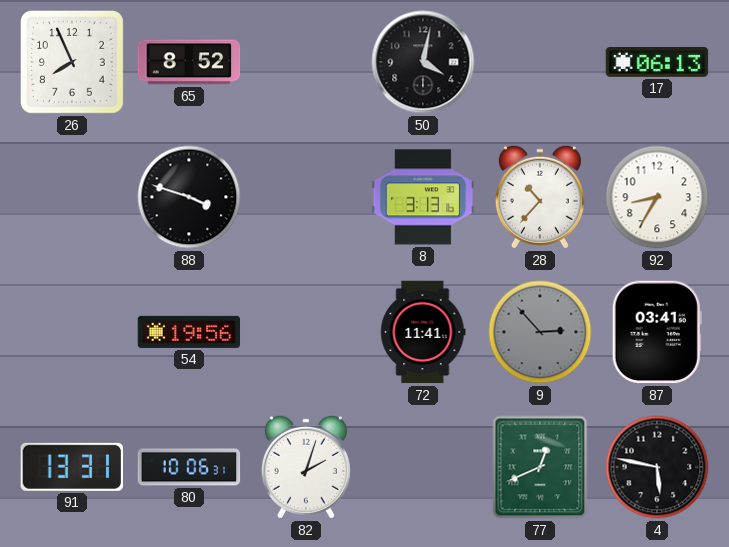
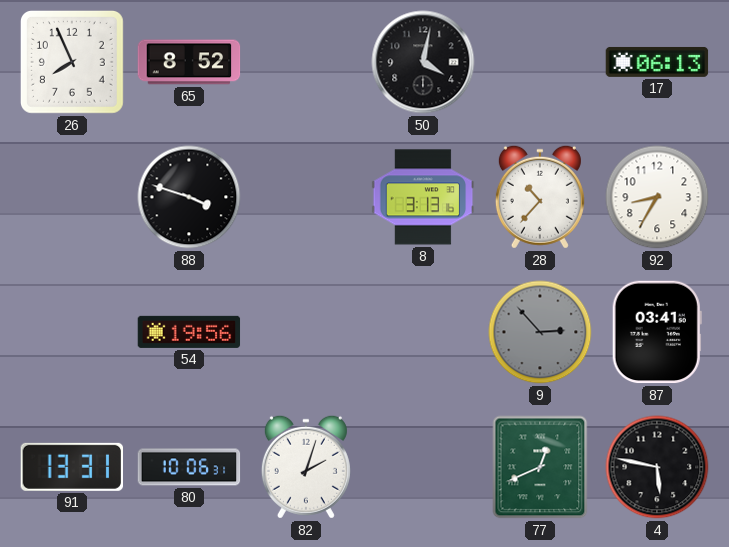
72: 11:41 -> none
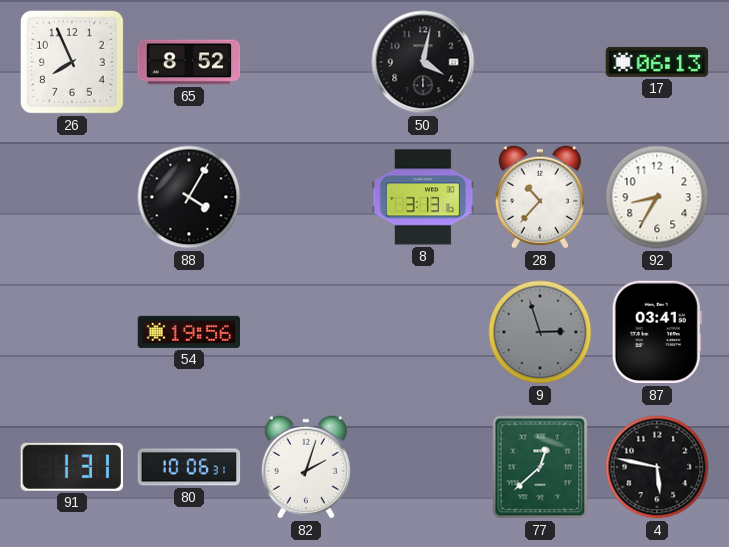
88: 3:48 -> 4:05
9: 2:53 -> 2:57
91: 13:31 -> 1:31
77: 12:41 -> 12:38
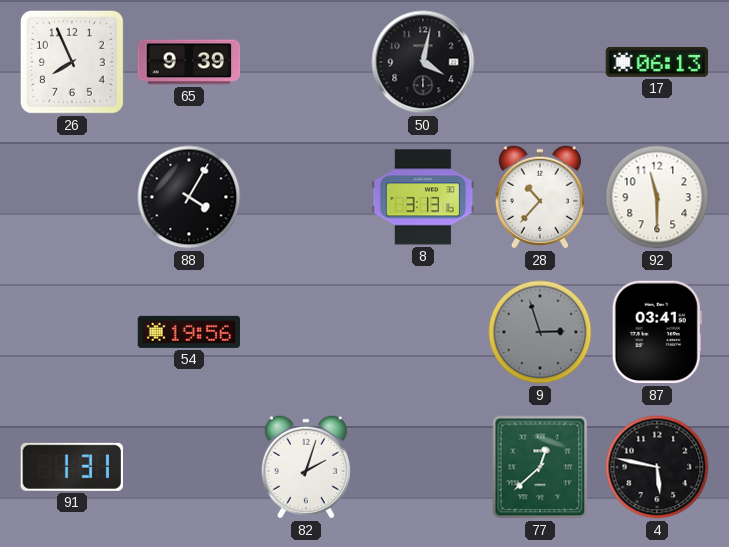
65: 8:52 -> 9:39
92: 8:35 -> 11:30
80: 10:06 -> none
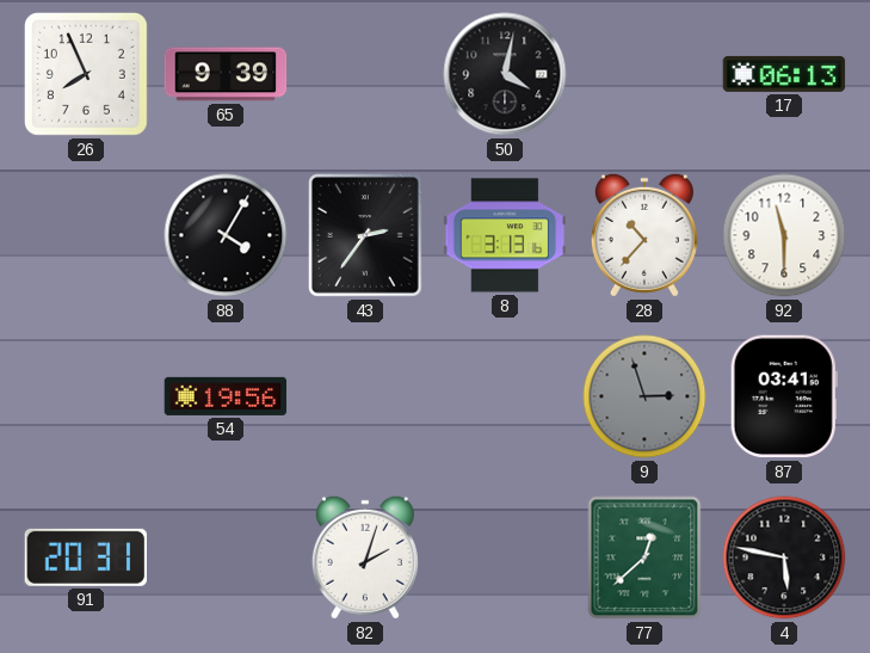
43: none -> 2:36
91: 1:31 -> 20:31
